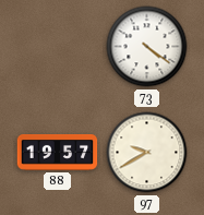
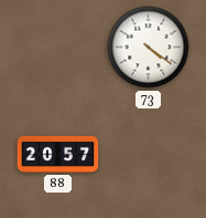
88: 19:57 -> 20:57
97: 9:40 -> none
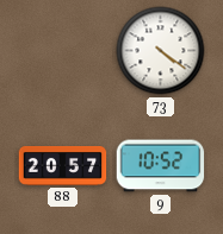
9: none -> 10:52
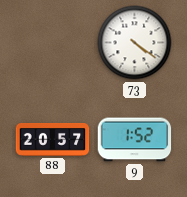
9: 10:52 -> 1:52
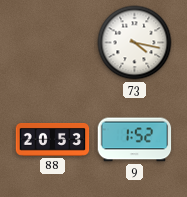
73: 4:21 -> 4:17
88: 20:57 -> 20:53
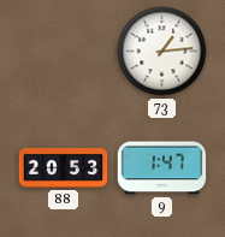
73: 4:17 -> 1:14
9: 1:52 -> 1:47
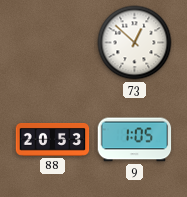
73: 1:14 -> 12:52
9: 1:47 -> 1:05
